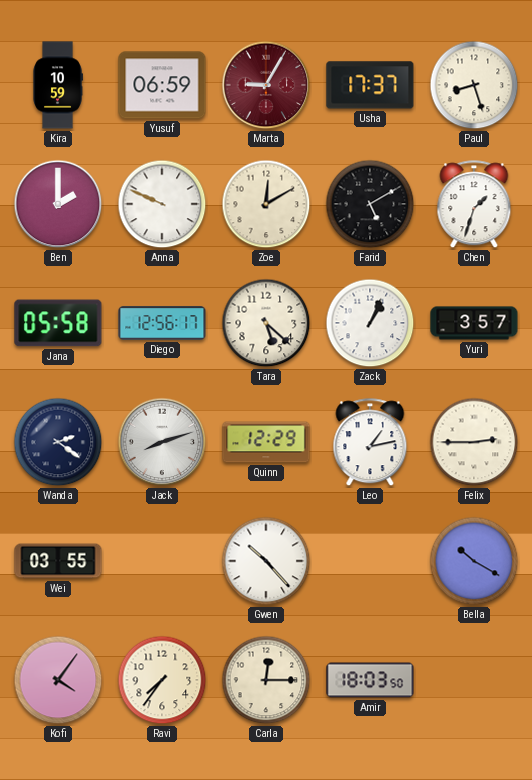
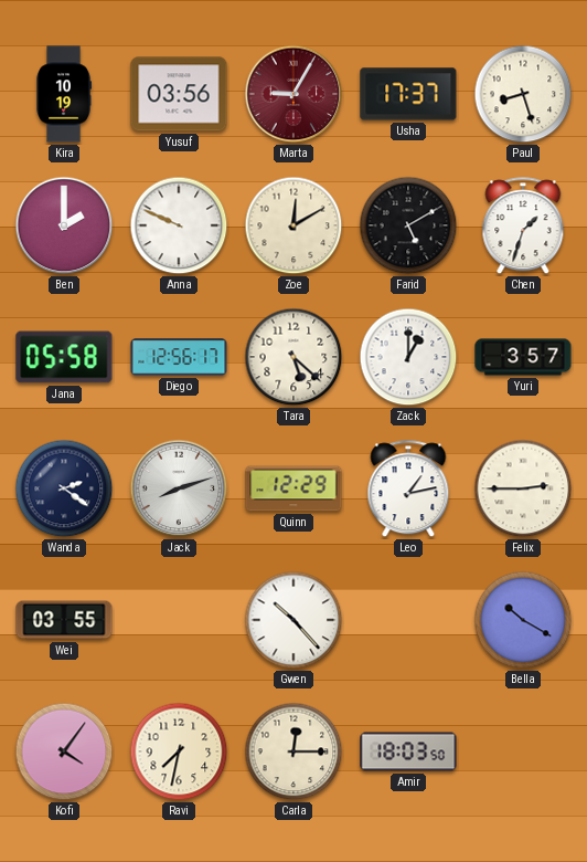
Kira: 10:59 -> 10:19
Yusuf: 06:59 -> 03:56
Zack: 1:04 -> 1:00
Ravi: 7:36 -> 7:32
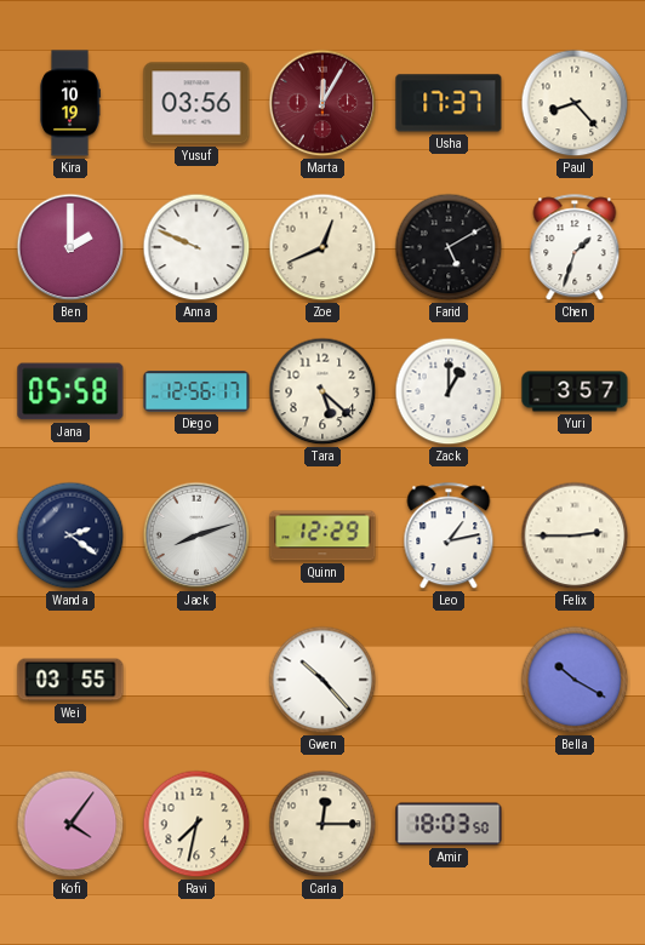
Marta: 9:05 -> 12:05
Paul: 8:27 -> 8:23
Zoe: 12:10 -> 12:41
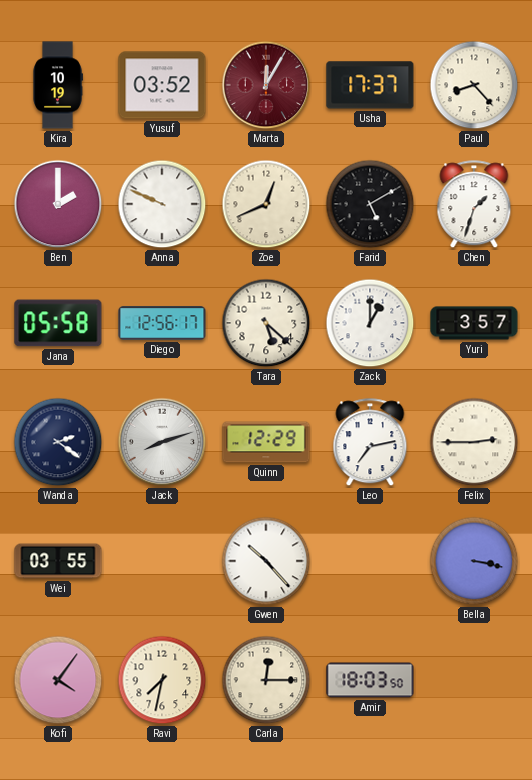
Yusuf: 03:56 -> 03:52
Leo: 1:13 -> 7:13
Bella: 10:20 -> 3:17
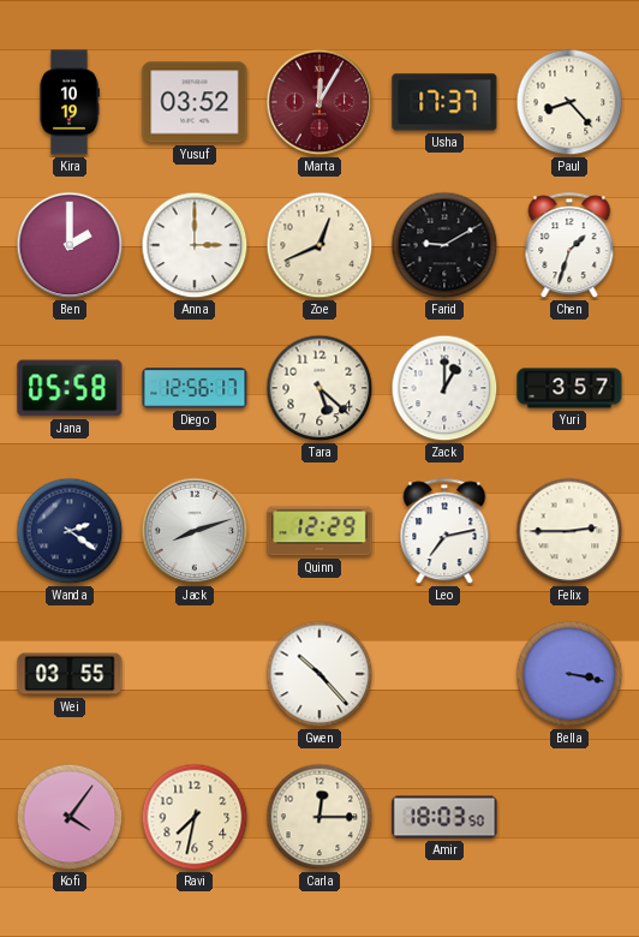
Anna: 9:49 -> 3:00
Farid: 5:10 -> 9:10
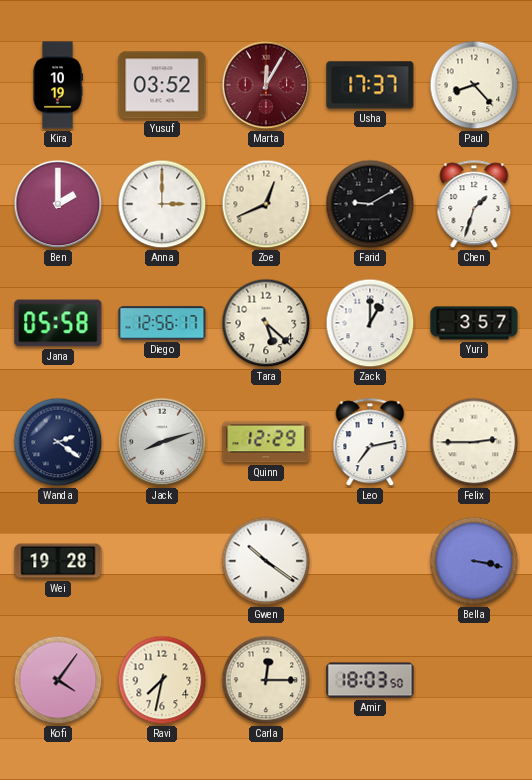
Wei: 03:55 -> 19:28
Gwen: 10:23 -> 10:21
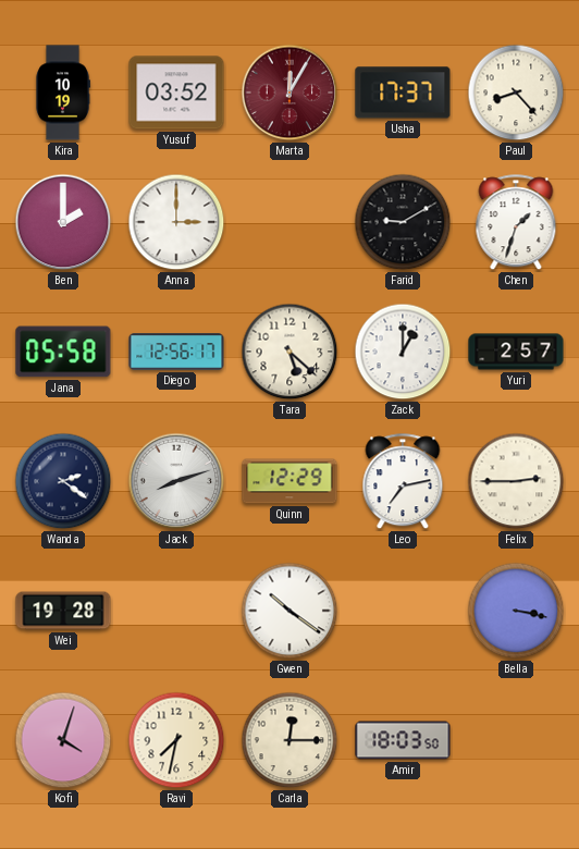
Zoe: 12:41 -> none
Yuri: 3:57 -> 2:57
Kofi: 4:06 -> 4:03
